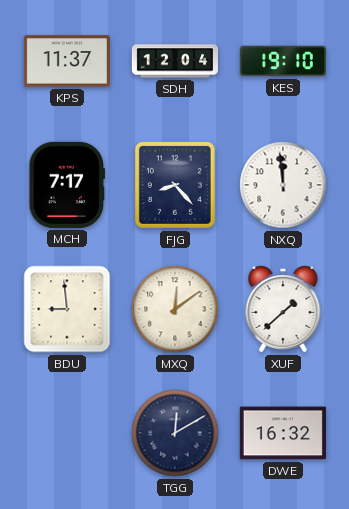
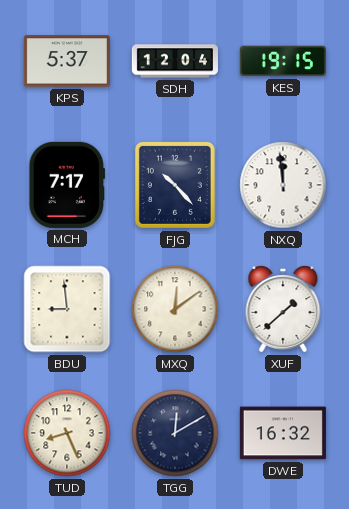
KPS: 11:37 -> 5:37
KES: 19:10 -> 19:15
FJG: 8:23 -> 10:23
TUD: none -> 8:26
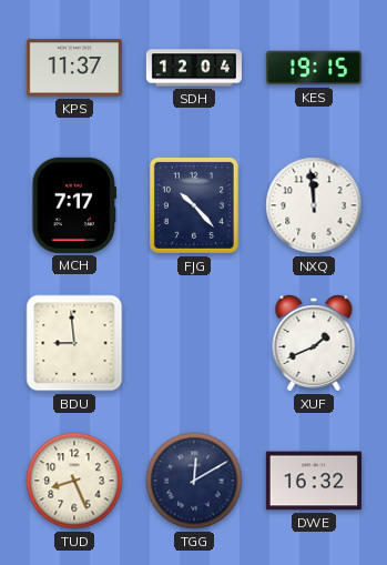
KPS: 5:37 -> 11:37
MXQ: 12:09 -> none
XUF: 1:38 -> 1:41
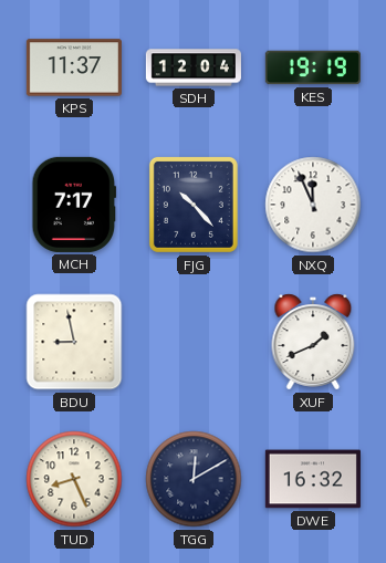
KES: 19:15 -> 19:19
NXQ: 11:59 -> 11:56
BDU: 8:59 -> 8:58
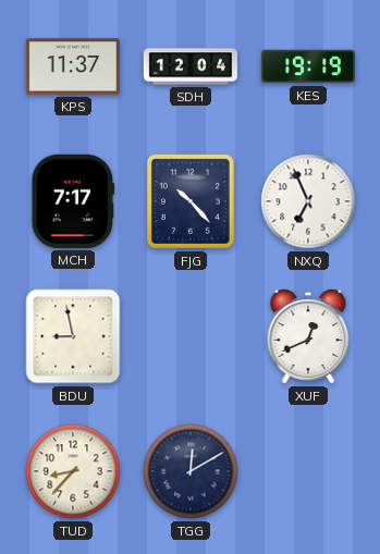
NXQ: 11:56 -> 6:56
XUF: 1:41 -> 12:41
TUD: 8:26 -> 8:37
DWE: 16:32 -> none
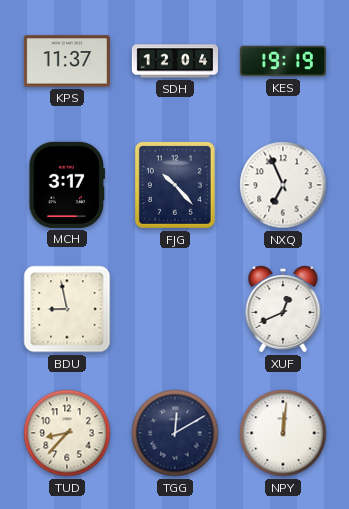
MCH: 7:17 -> 3:17
NPY: none -> 12:01
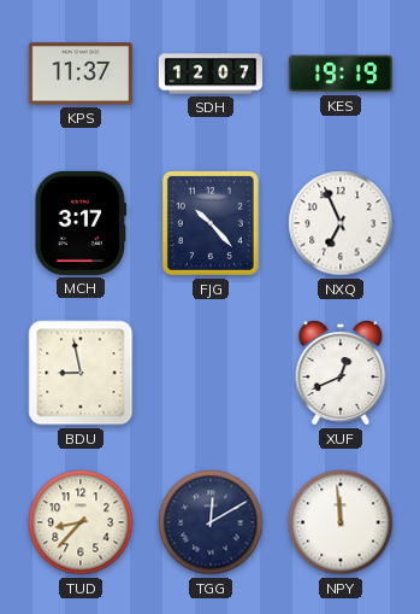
SDH: 12:04 -> 12:07
NPY: 12:01 -> 11:59
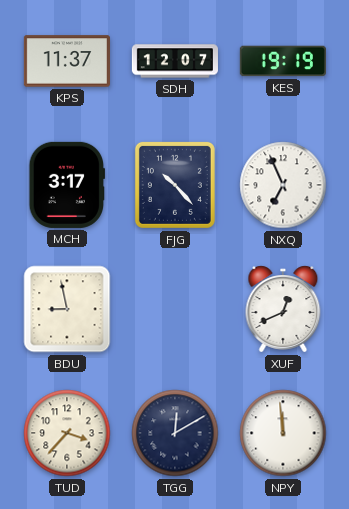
TUD: 8:37 -> 3:37
